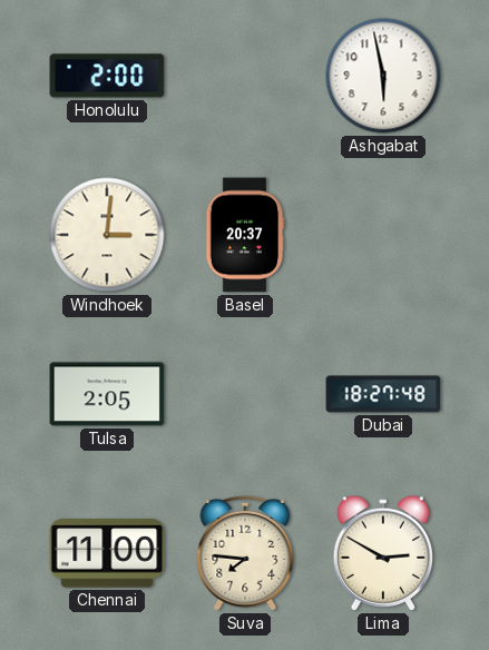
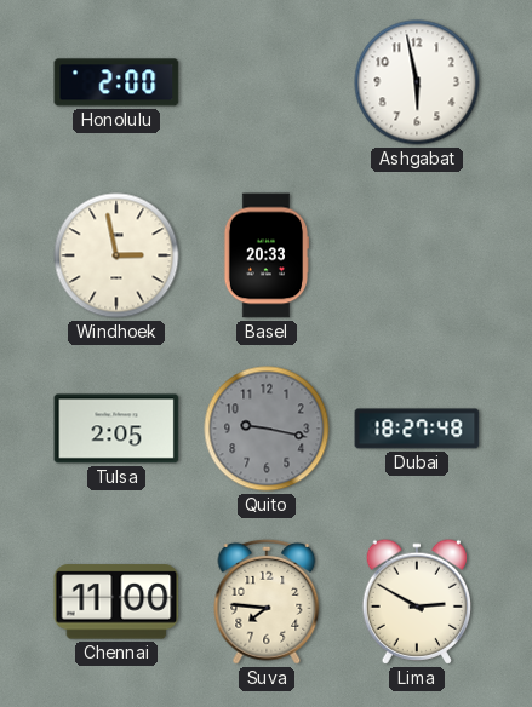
Windhoek: 3:01 -> 2:58
Basel: 20:37 -> 20:33
Quito: none -> 9:17
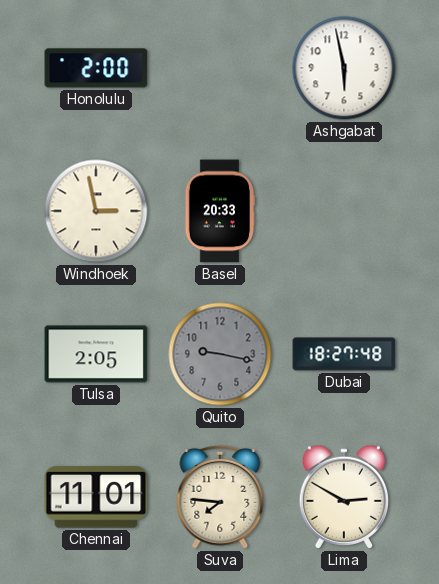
Chennai: 11:00 -> 11:01
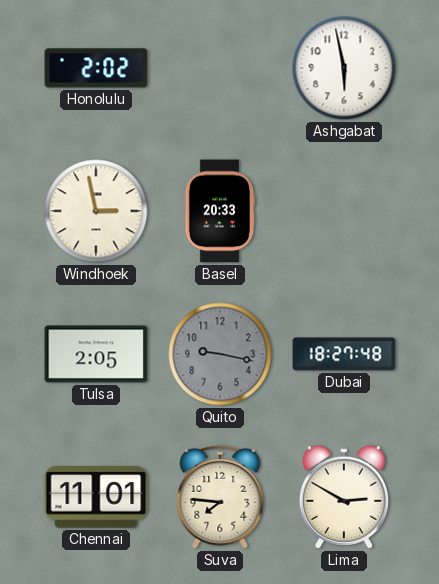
Honolulu: 2:00 -> 2:02
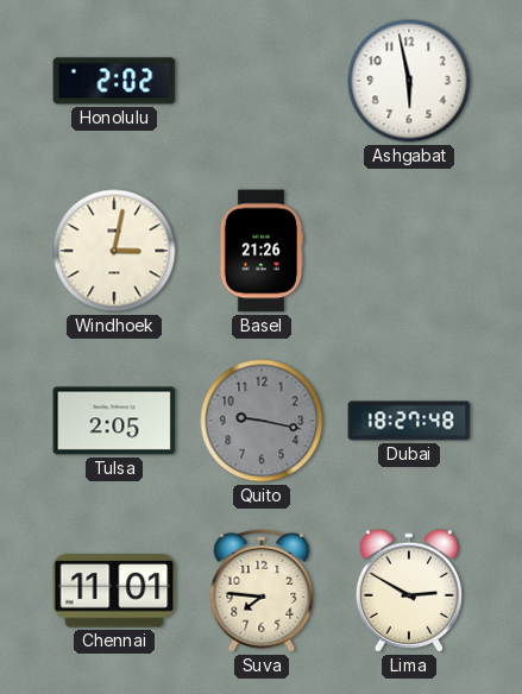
Windhoek: 2:58 -> 3:02
Basel: 20:33 -> 21:26
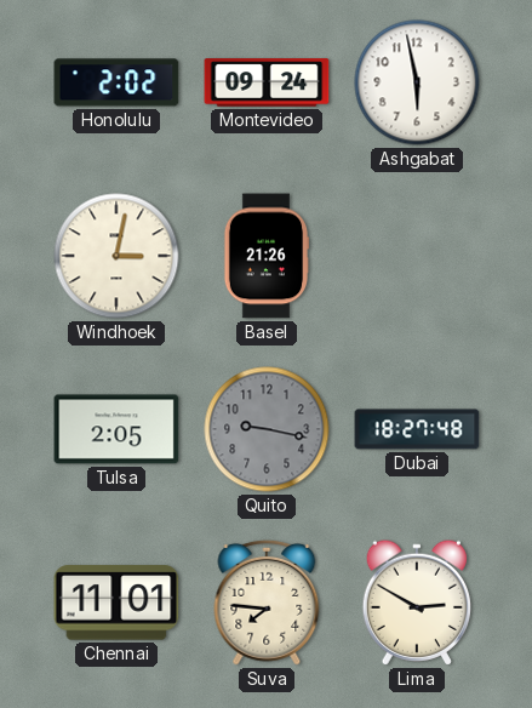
Montevideo: none -> 09:24
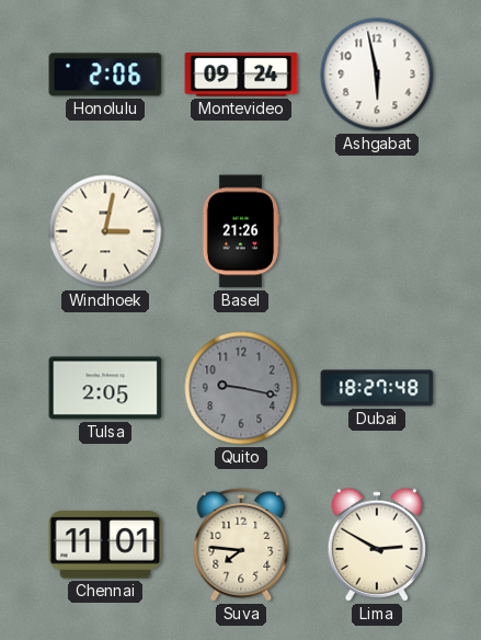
Honolulu: 2:02 -> 2:06
